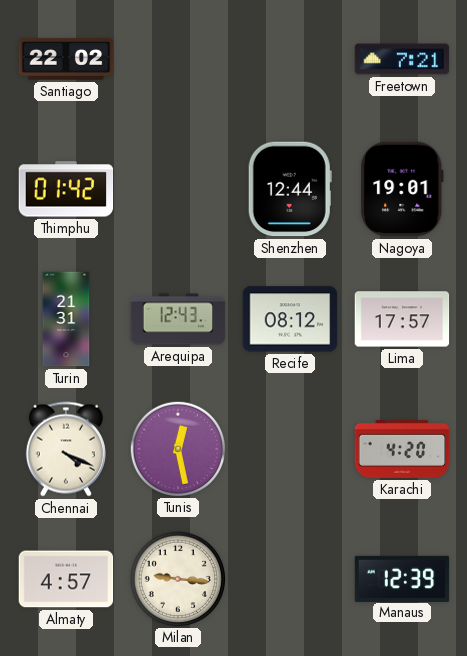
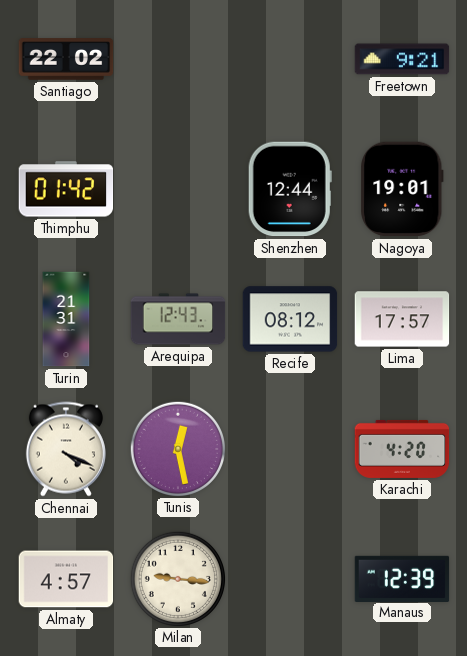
Freetown: 7:21 -> 9:21
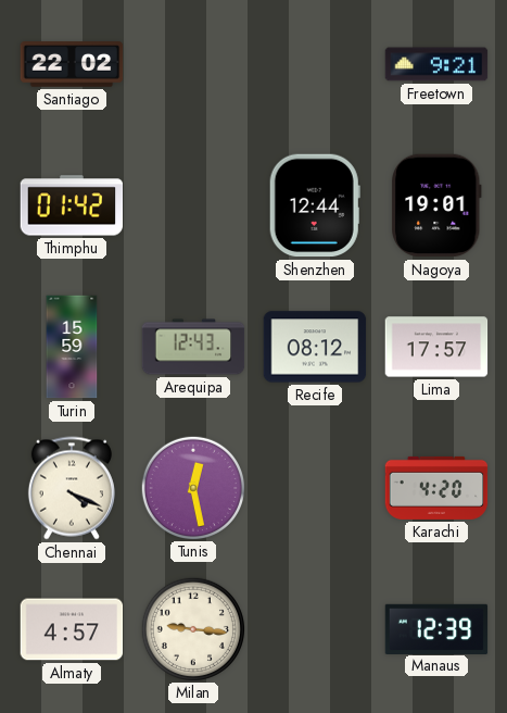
Turin: 21:31 -> 15:59
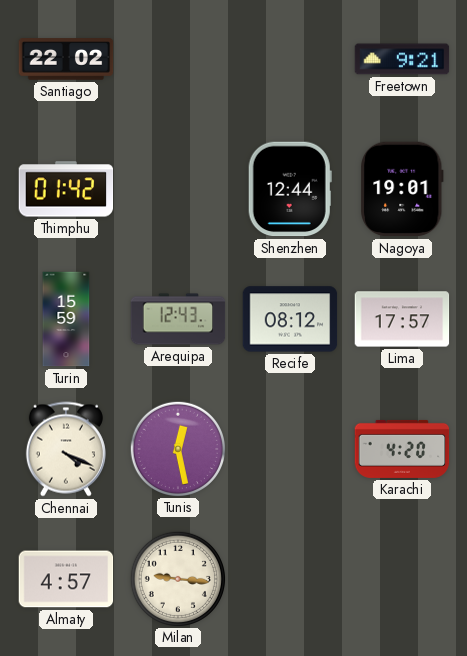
Manaus: 12:39 -> none
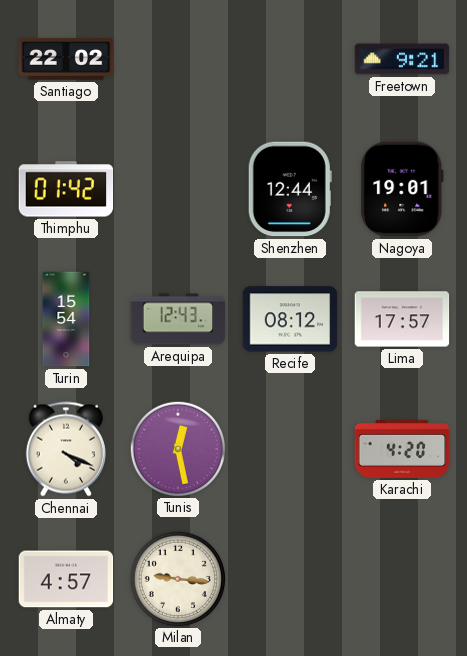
Turin: 15:59 -> 15:54
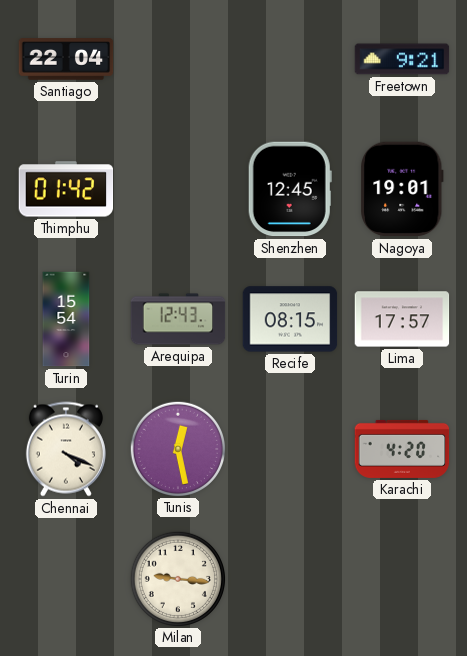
Santiago: 22:02 -> 22:04
Shenzhen: 12:44 -> 12:45
Recife: 08:12 -> 08:15
Almaty: 4:57 -> none
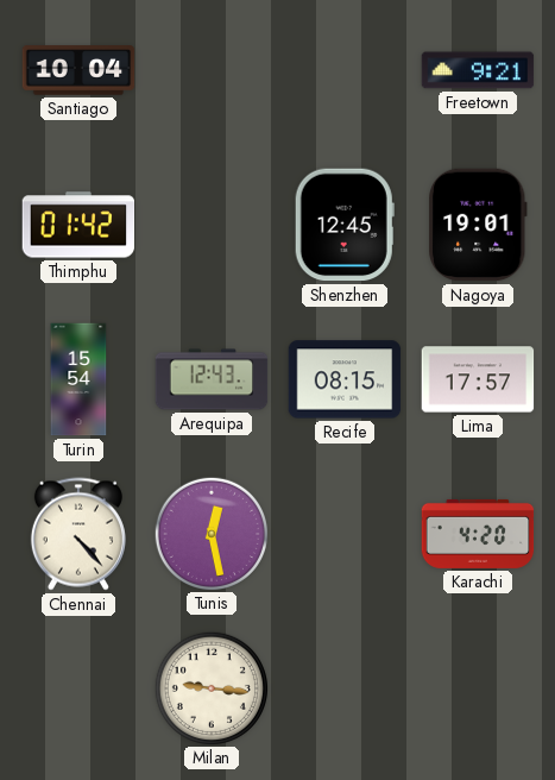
Santiago: 22:04 -> 10:04
Chennai: 4:19 -> 4:23
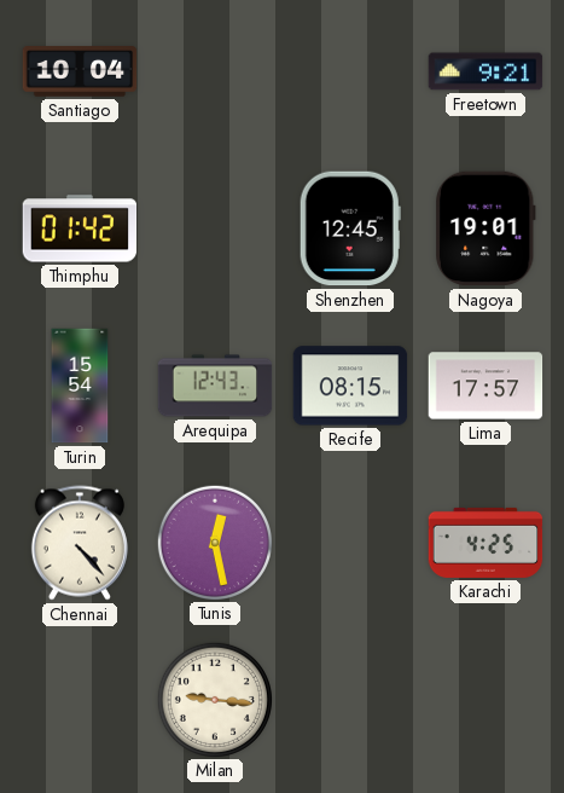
Karachi: 4:20 -> 4:25
